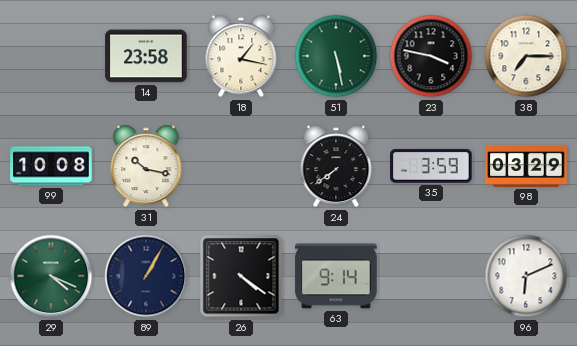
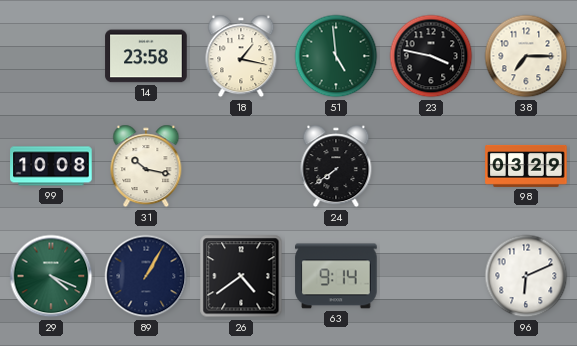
51: 5:28 -> 4:59
35: 3:59 -> none
26: 4:21 -> 4:39
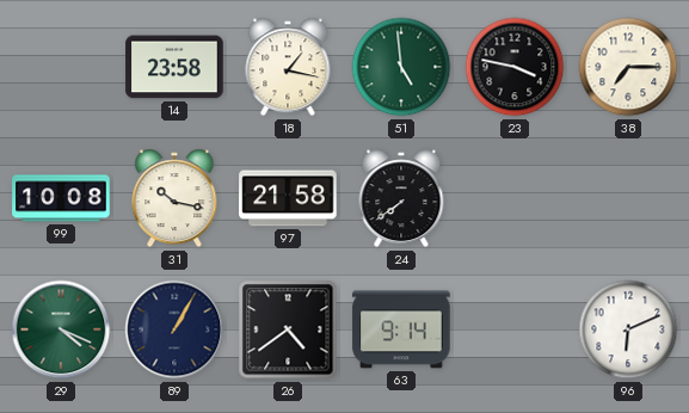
97: none -> 21:58
98: 03:29 -> none
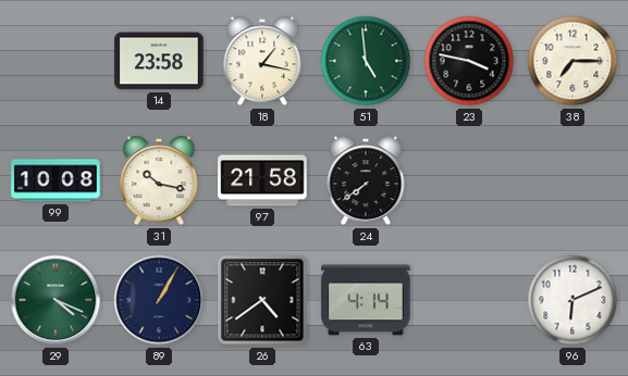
63: 9:14 -> 4:14
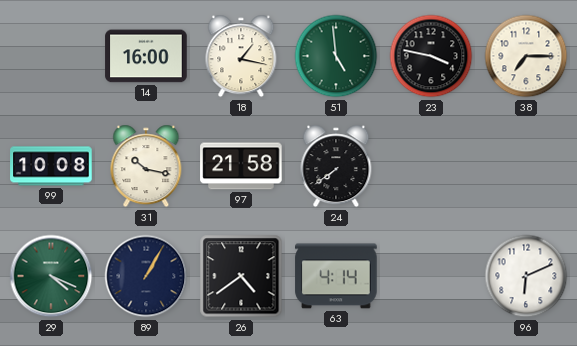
14: 23:58 -> 16:00
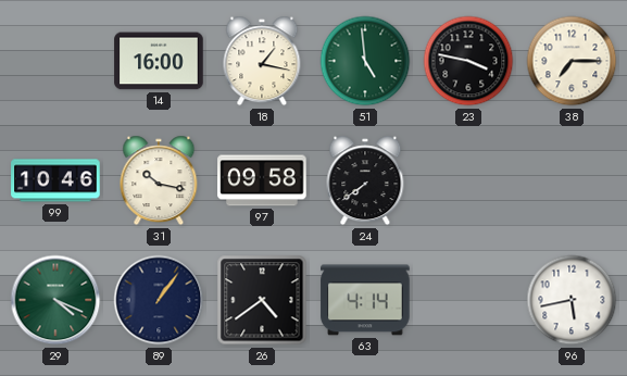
99: 10:08 -> 10:46
97: 21:58 -> 09:58
89: 1:05 -> 1:06
96: 6:11 -> 5:43
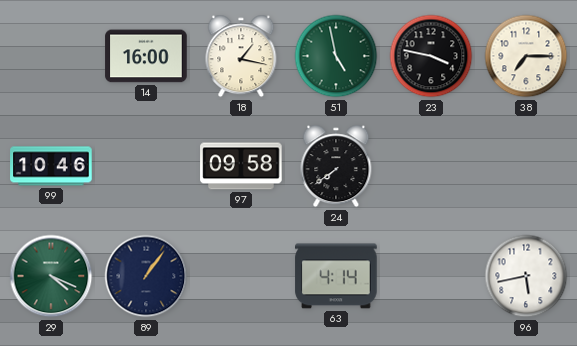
51: 4:59 -> 4:58
31: 10:17 -> none
26: 4:39 -> none
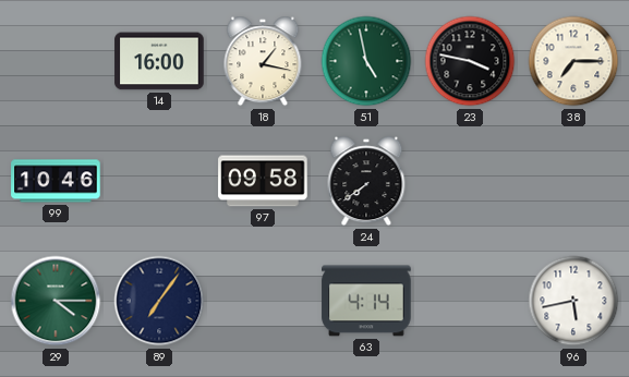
29: 4:19 -> 4:15
89: 1:06 -> 7:06
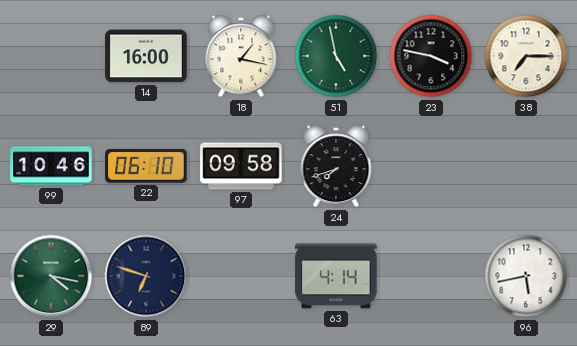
22: none -> 06:10
24: 7:39 -> 7:42
29: 4:15 -> 4:17
89: 7:06 -> 6:48
